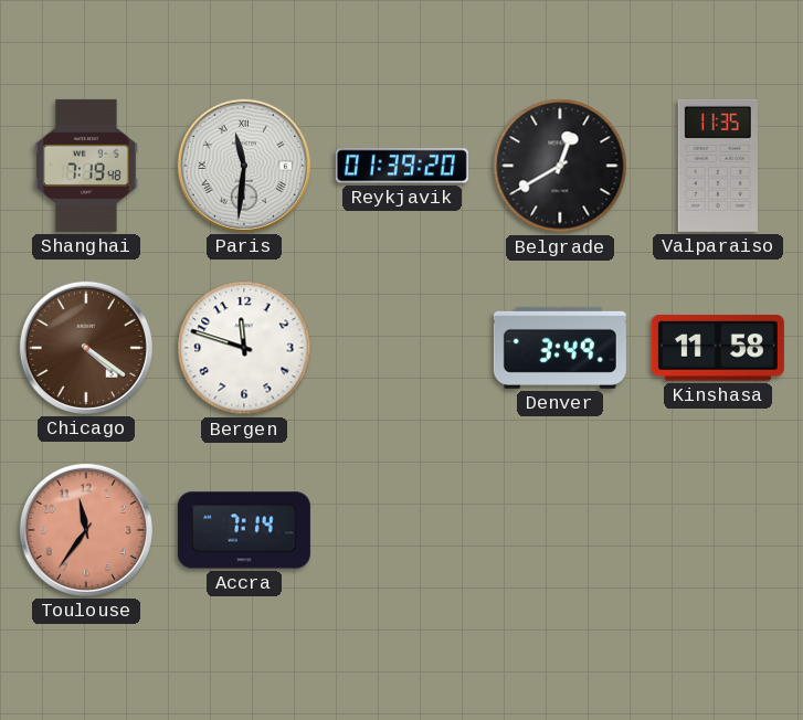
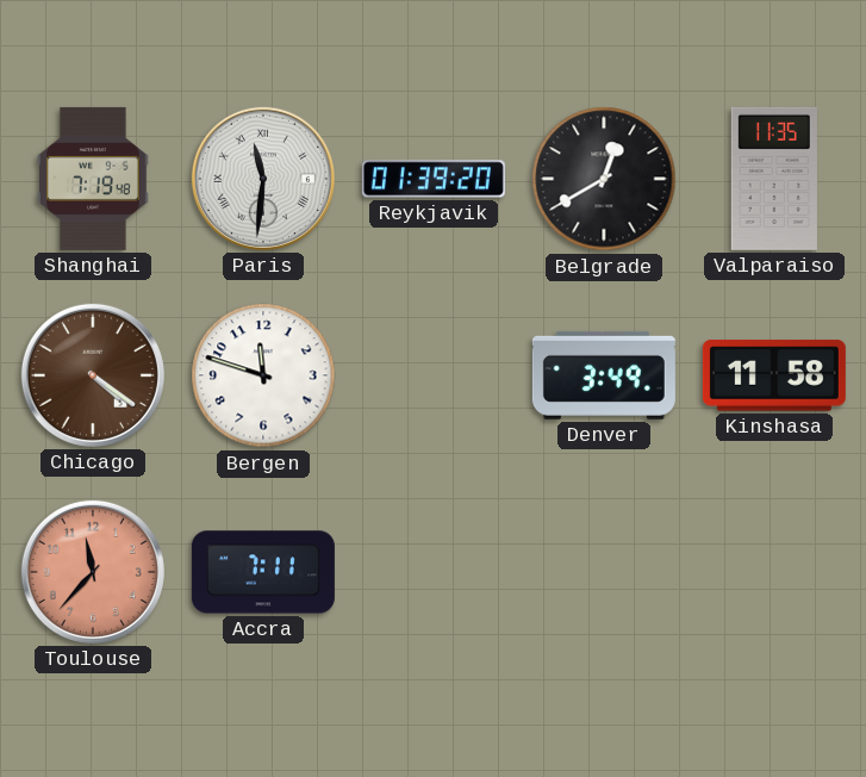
Toulouse: 11:36 -> 11:37
Accra: 7:14 -> 7:11
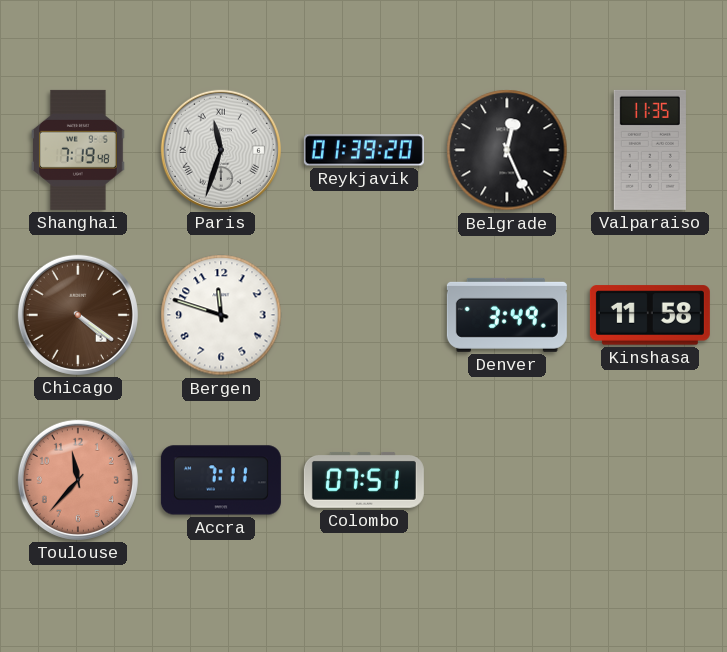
Paris: 11:31 -> 11:33
Belgrade: 12:40 -> 12:26
Colombo: none -> 07:51
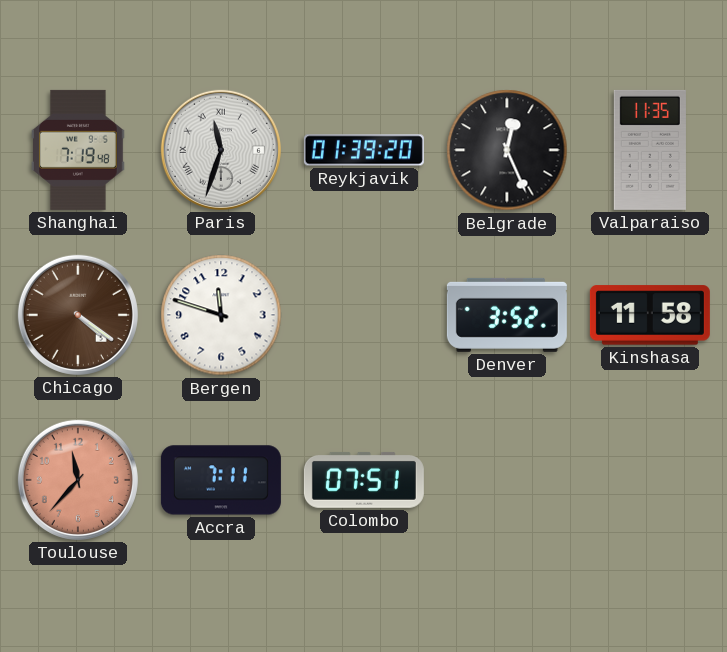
Denver: 3:49 -> 3:52
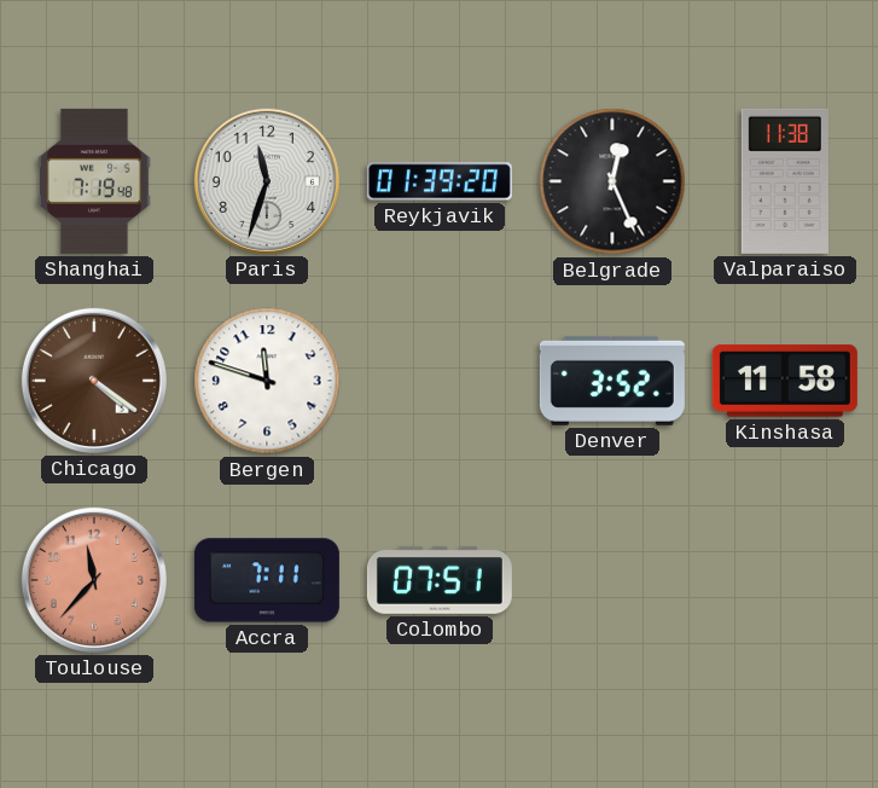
Paris numerals: Roman -> Arabic
Valparaiso: 11:35 -> 11:38
